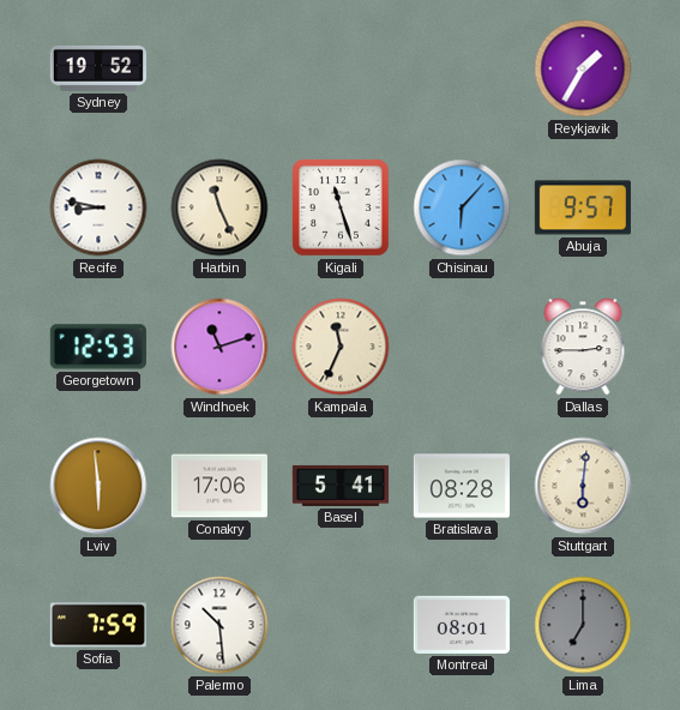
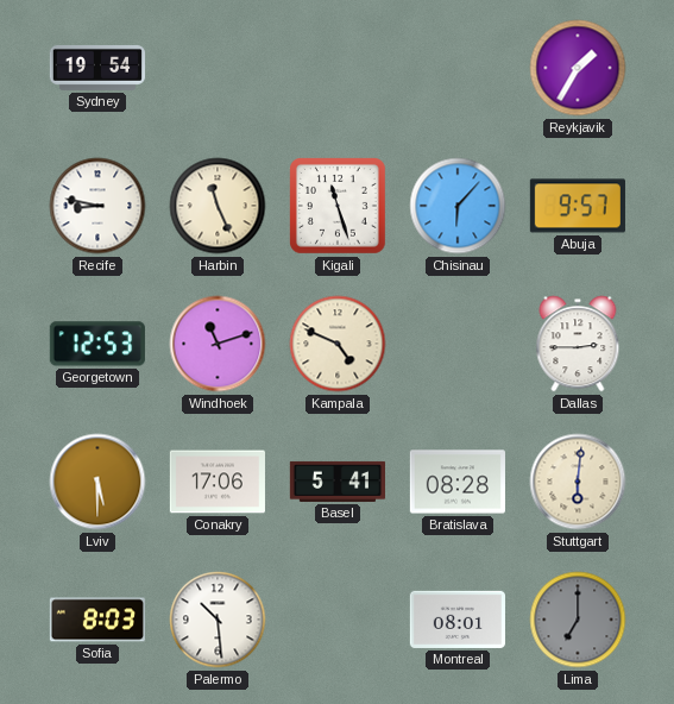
Sydney: 19:52 -> 19:54
Kampala: 11:34 -> 4:49
Lviv: 5:59 -> 5:30
Sofia: 7:59 -> 8:03
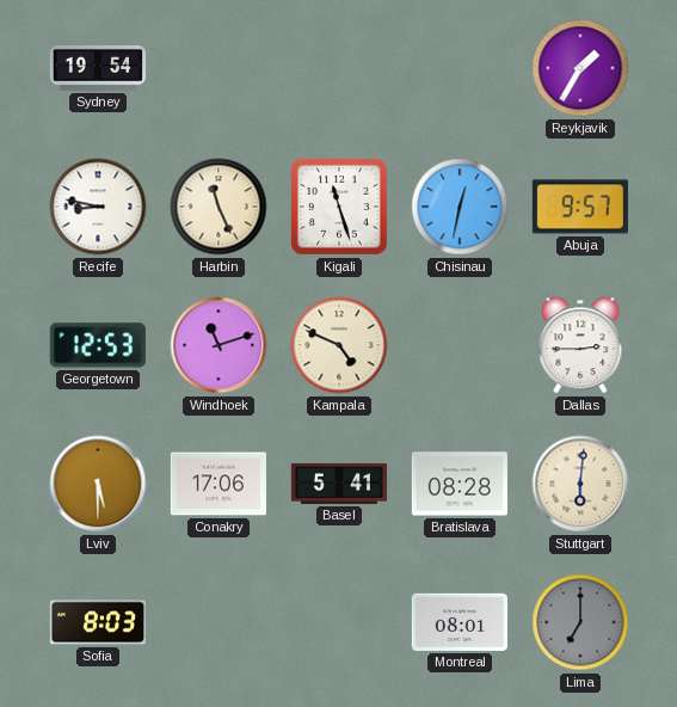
Chisinau: 6:07 -> 12:32
Palermo: 10:29 -> none
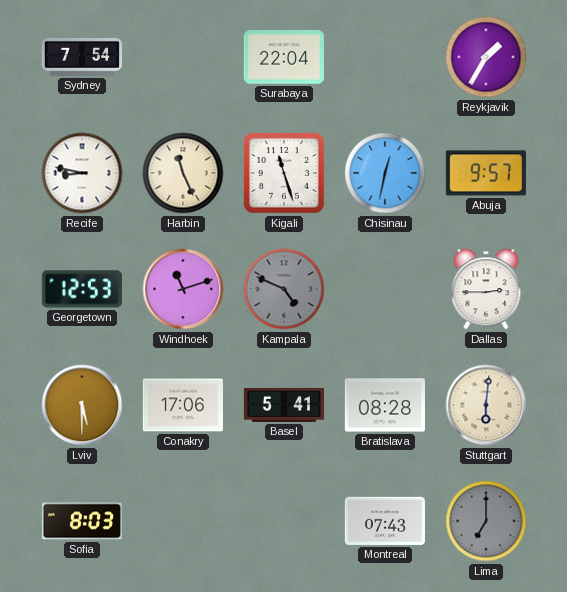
Sydney: 19:54 -> 7:54
Surabaya: none -> 22:04
Kampala dial: cream -> grey
Montreal: 08:01 -> 07:43
